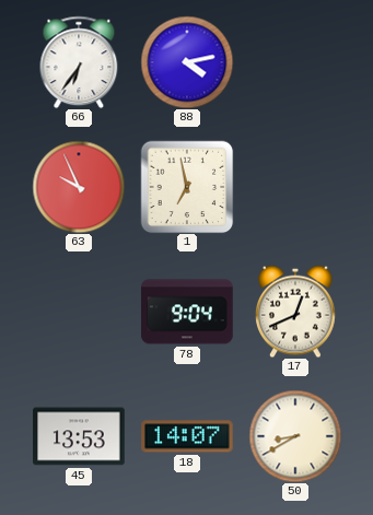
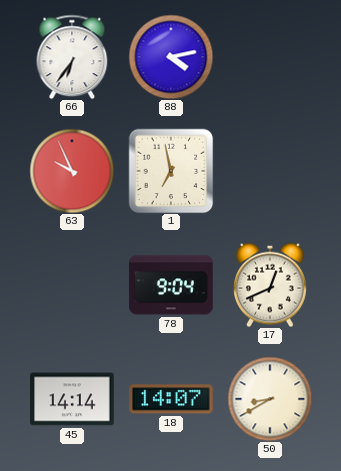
45: 13:53 -> 14:14
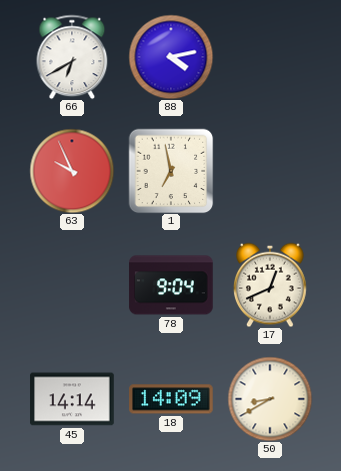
66: 6:36 -> 6:40
18: 14:07 -> 14:09
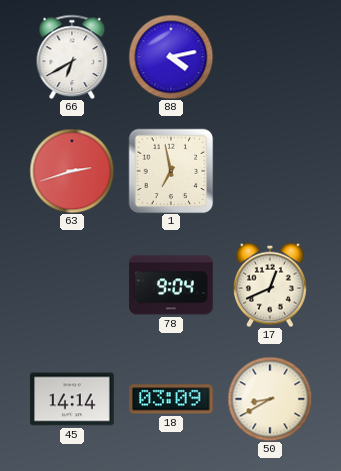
63: 9:56 -> 2:42
18: 14:09 -> 03:09
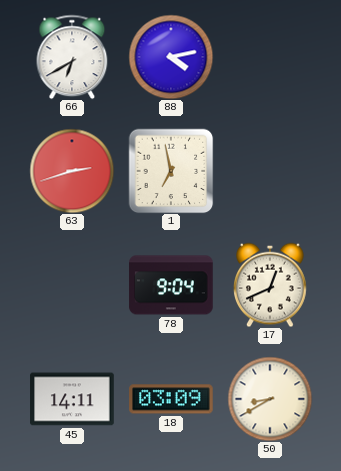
45: 14:14 -> 14:11
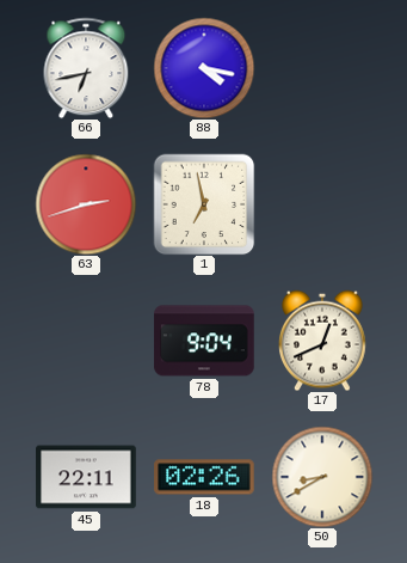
66: 6:40 -> 6:43
88: 4:13 -> 4:17
45: 14:11 -> 22:11
18: 03:09 -> 02:26
